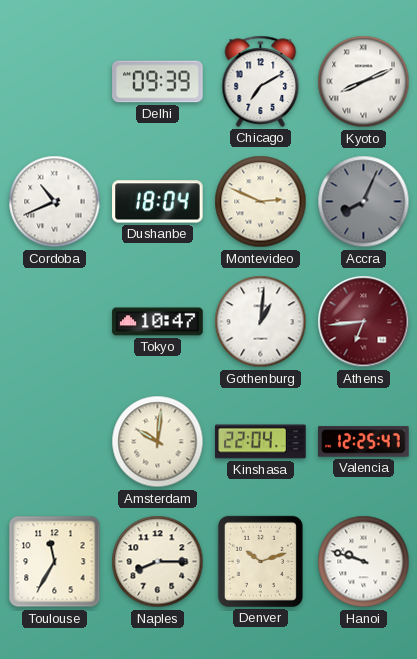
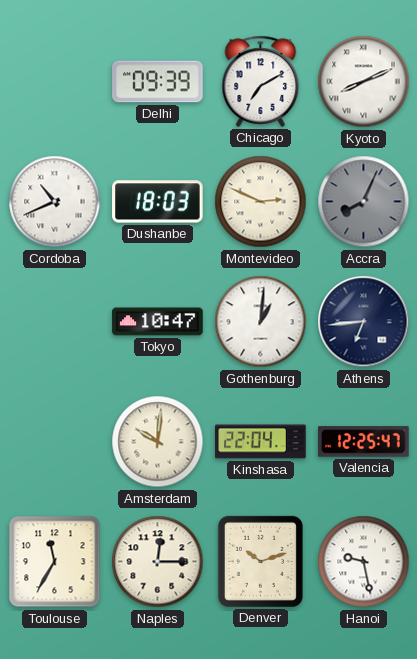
Dushanbe: 18:04 -> 18:03
Athens dial: burgundy -> navy
Naples: 8:15 -> 12:15
Hanoi: 9:48 -> 9:28
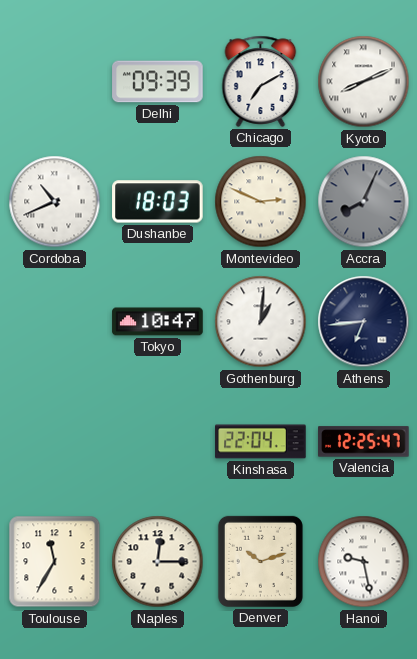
Amsterdam: 10:01 -> none
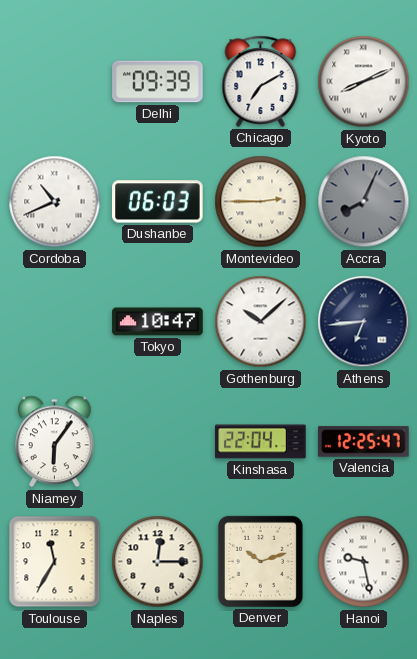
Dushanbe: 18:03 -> 06:03
Montevideo: 2:49 -> 2:45
Gothenburg: 1:01 -> 10:08
Niamey: none -> 6:06
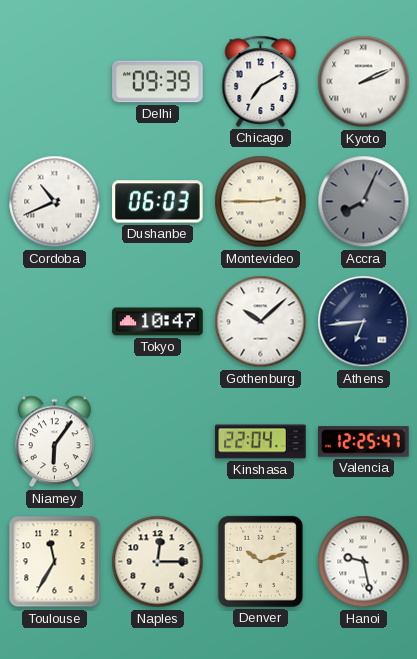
Kyoto: 8:11 -> 2:11
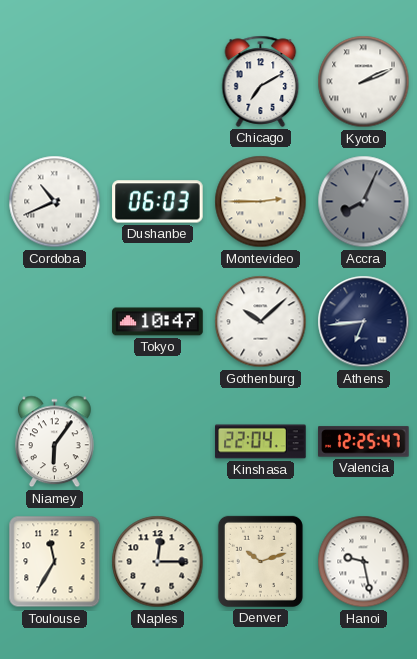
Delhi: 09:39 -> none
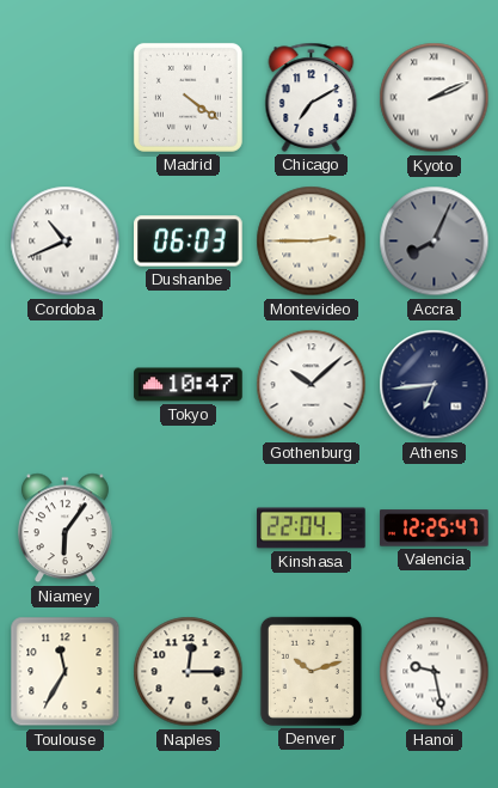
Madrid: none -> 4:21
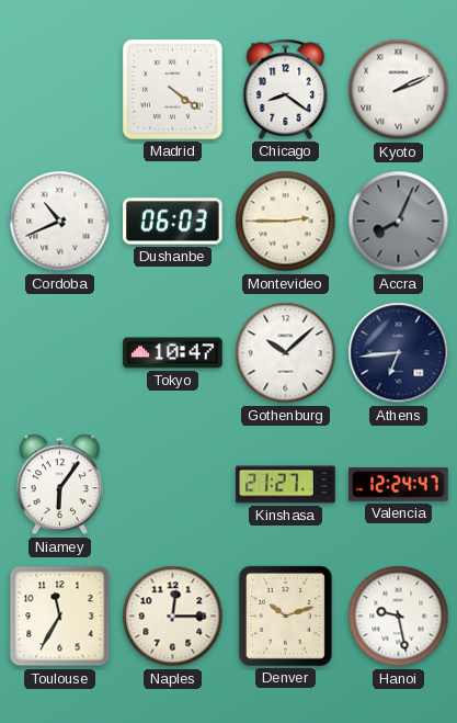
Chicago: 7:10 -> 8:21
Kinshasa: 22:04 -> 21:27
Valencia: 12:25 -> 12:24
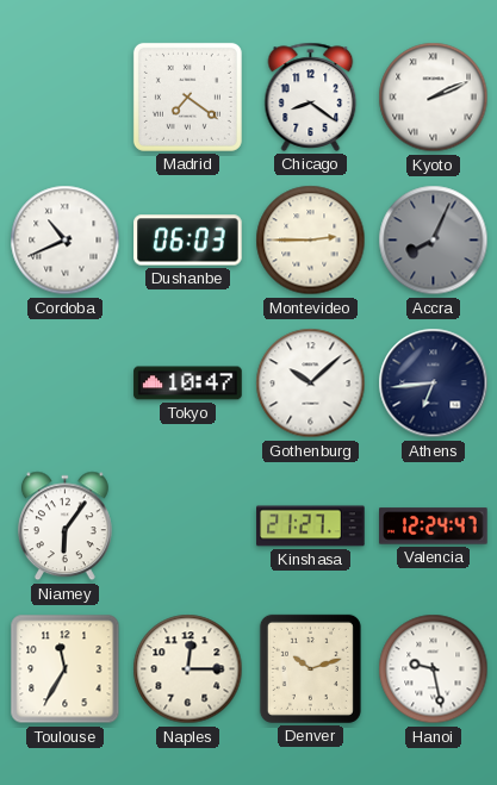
Madrid: 4:21 -> 7:21
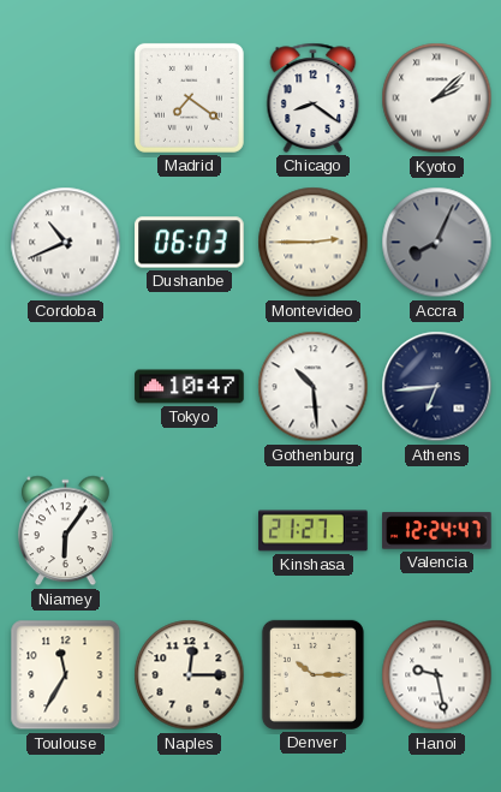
Kyoto: 2:11 -> 2:08
Gothenburg: 10:08 -> 10:29
Denver: 10:12 -> 10:15
